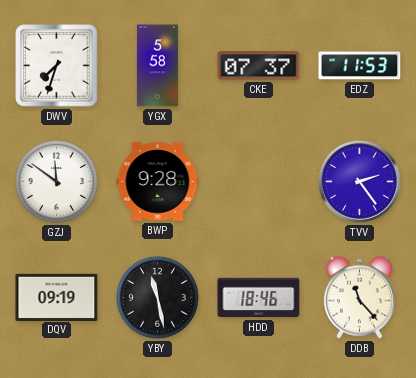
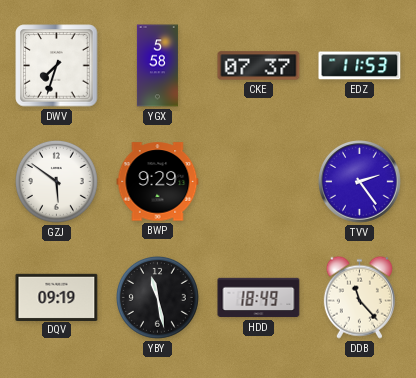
GZJ: 11:51 -> 5:51
BWP: 9:28 -> 9:29
HDD: 18:46 -> 18:49
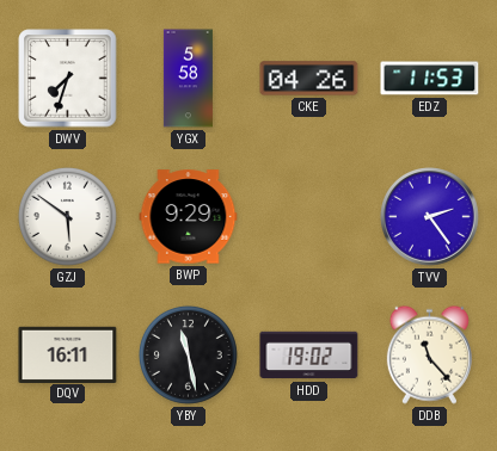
CKE: 07:37 -> 04:26
DQV: 09:19 -> 16:11
HDD: 18:49 -> 19:02
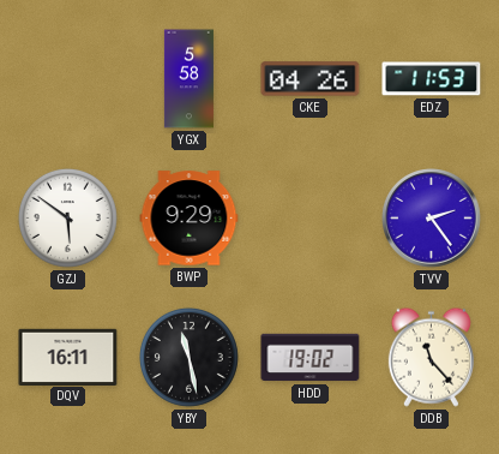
DWV: 7:33 -> none
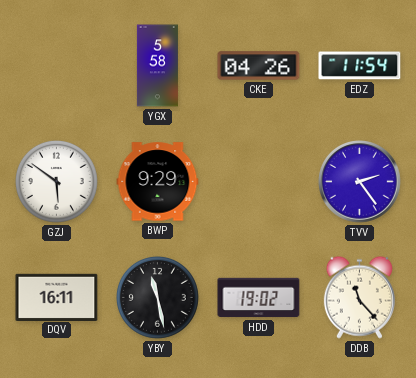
EDZ: 11:53 -> 11:54
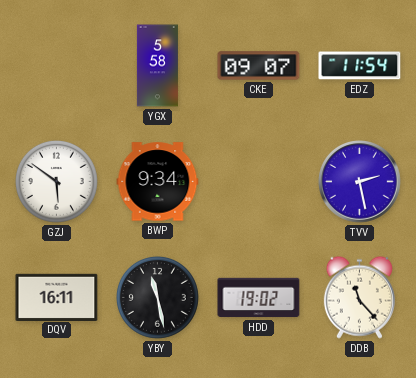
CKE: 04:26 -> 09:07
BWP: 9:29 -> 9:34
TVV: 2:24 -> 2:28
